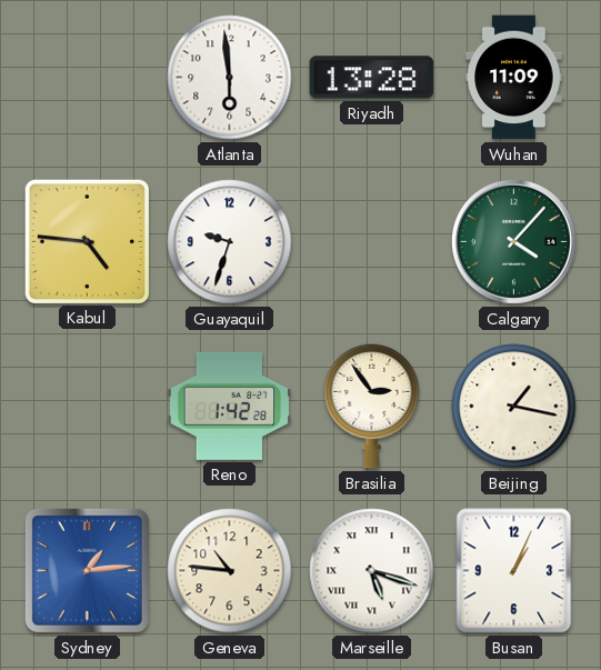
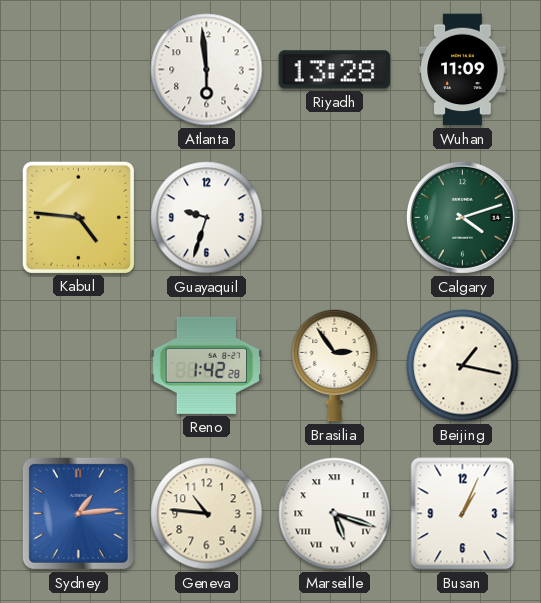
Calgary: 4:07 -> 4:12
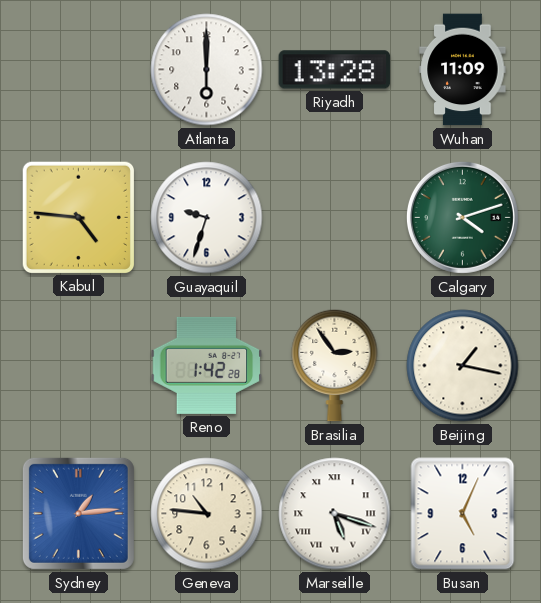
Atlanta: 5:59 -> 6:00
Busan: 1:04 -> 5:04
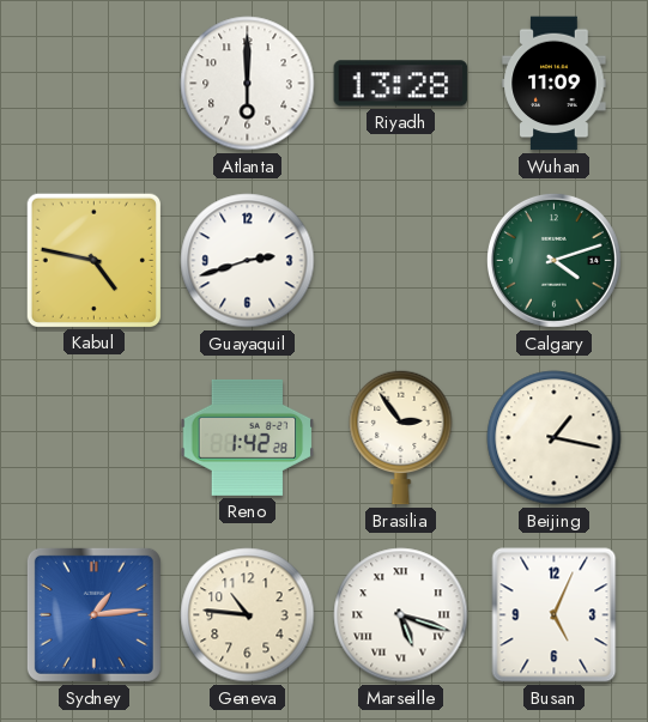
Kabul: 4:46 -> 4:47
Guayaquil: 9:33 -> 2:42
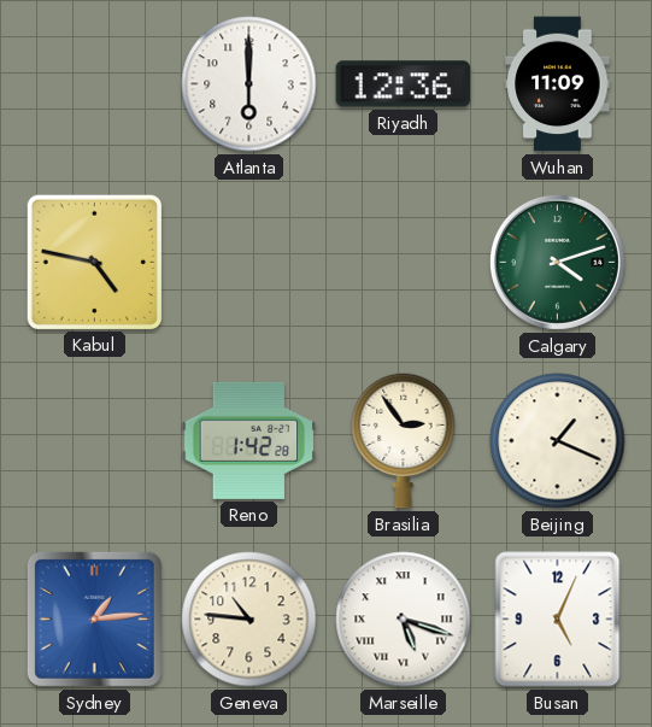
Riyadh: 13:28 -> 12:36
Guayaquil: 2:42 -> none
Beijing: 1:17 -> 1:19
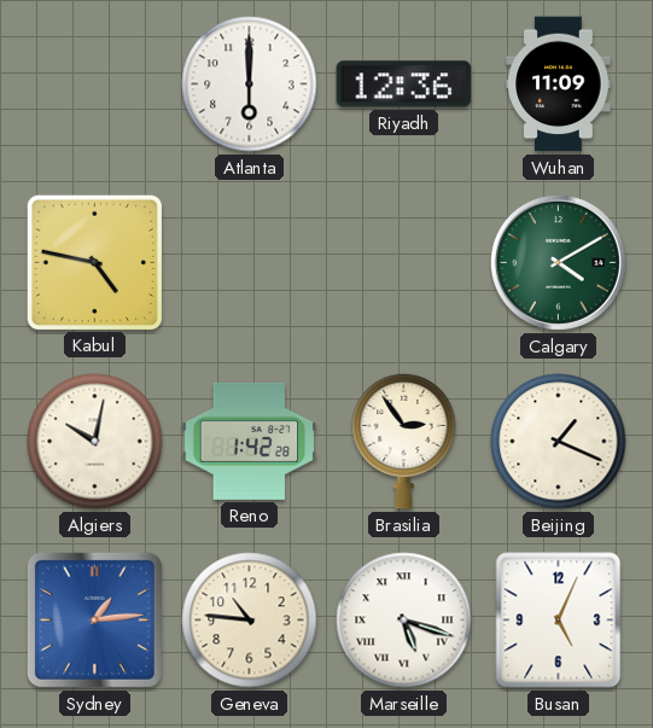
Calgary: 4:12 -> 4:10
Algiers: none -> 10:02
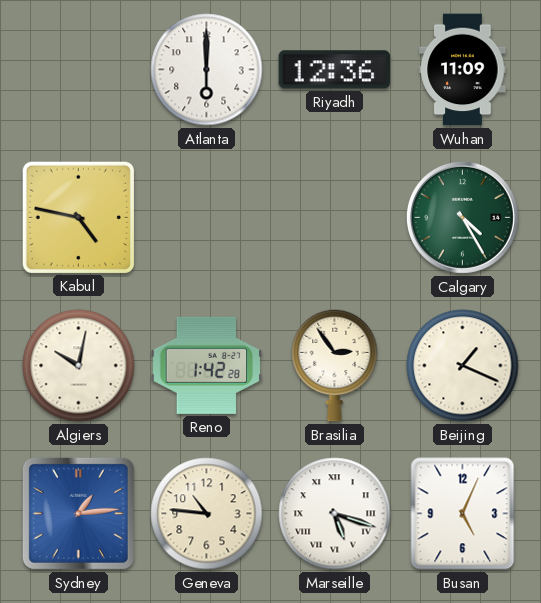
Calgary: 4:10 -> 4:25
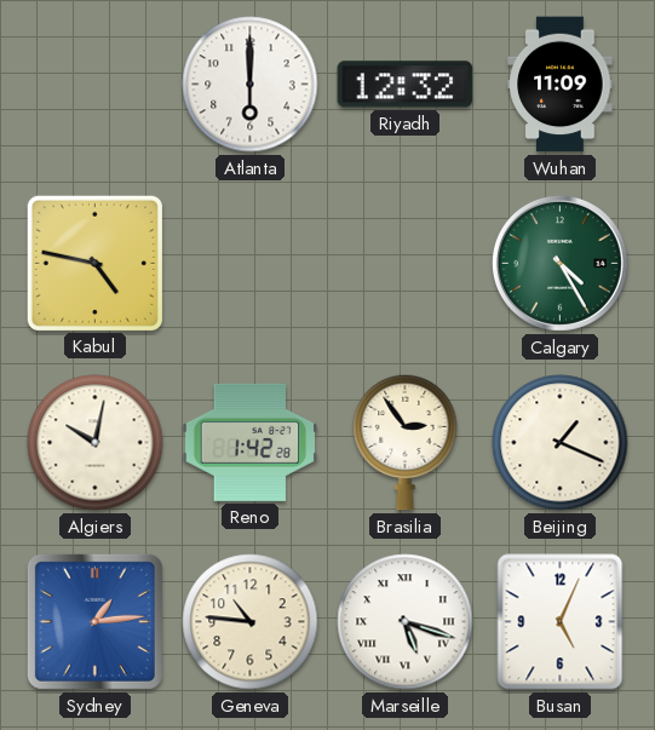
Riyadh: 12:36 -> 12:32
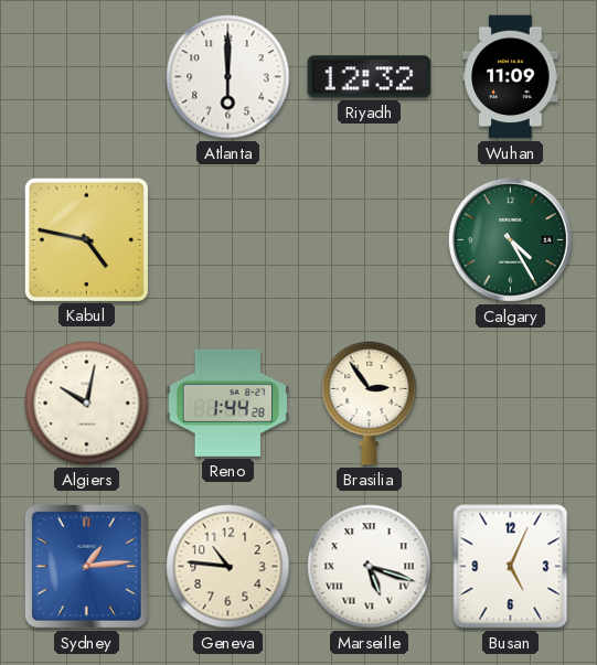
Reno: 1:42 -> 1:44
Beijing: 1:19 -> none
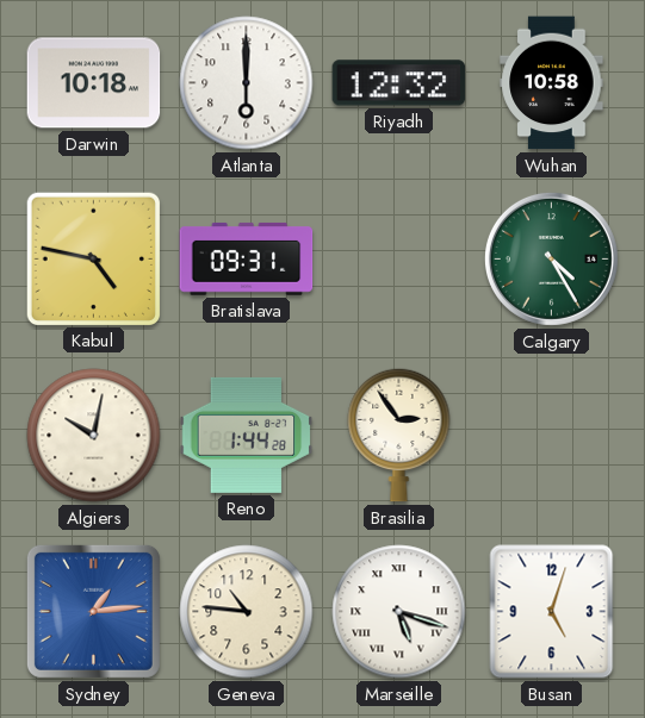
Darwin: none -> 10:18
Wuhan: 11:09 -> 10:58
Bratislava: none -> 09:31
Busan: 5:04 -> 5:03
